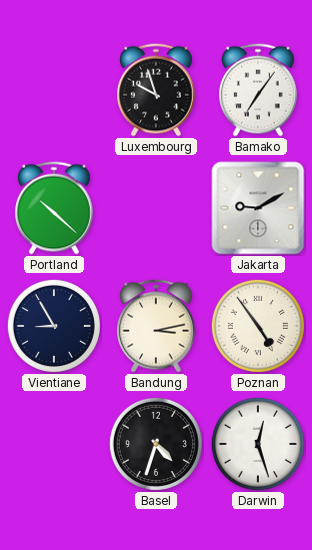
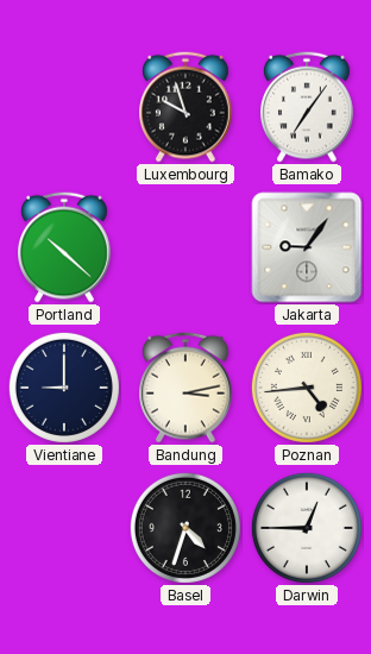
Jakarta: 9:10 -> 9:06
Vientiane: 8:55 -> 9:00
Poznan: 4:54 -> 4:44
Darwin: 12:27 -> 12:45
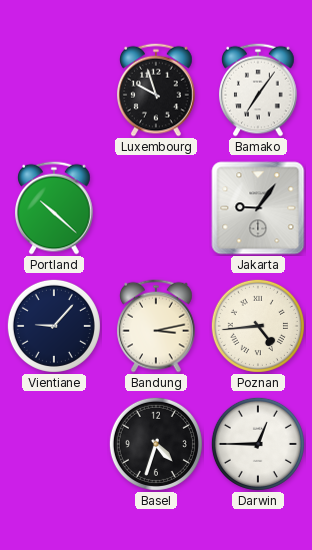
Vientiane: 9:00 -> 9:07
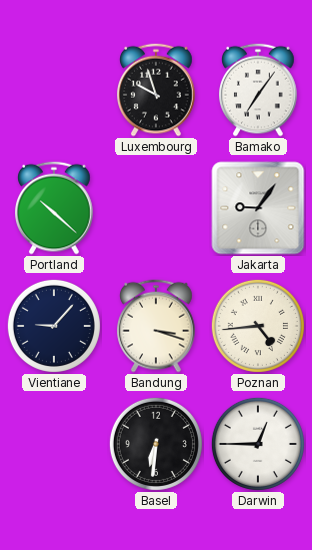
Bandung: 3:13 -> 3:18
Basel: 4:33 -> 6:31
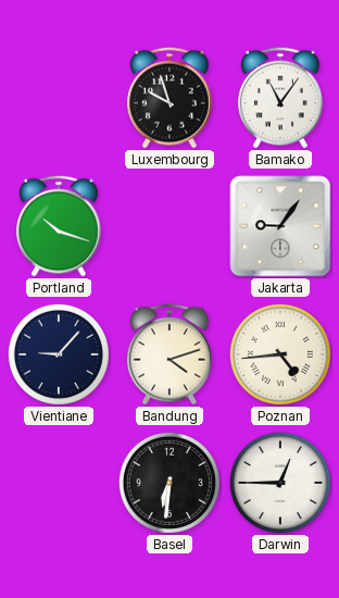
Bamako: 7:06 -> 11:06
Portland: 10:22 -> 10:18
Bandung: 3:18 -> 4:12
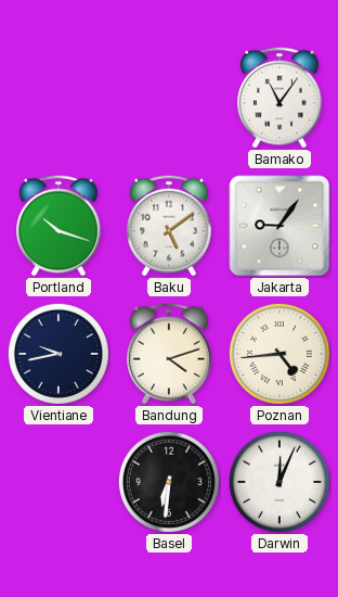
Luxembourg: 9:57 -> none
Baku: none -> 5:09
Vientiane: 9:07 -> 9:43
Darwin: 12:45 -> 12:04
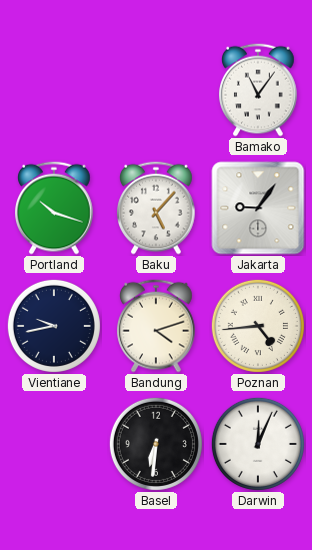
Baku: 5:09 -> 5:07
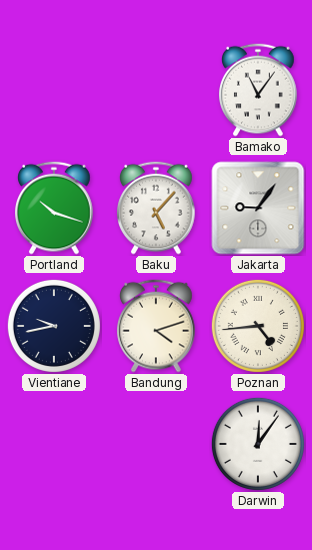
Basel: 6:31 -> none
Darwin: 12:04 -> 12:06
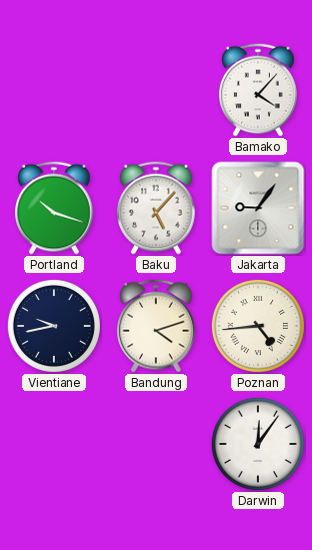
Bamako: 11:06 -> 4:07
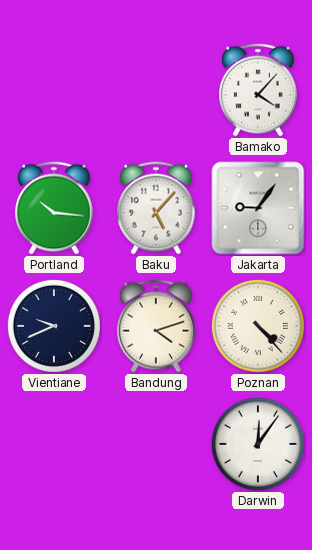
Portland: 10:18 -> 10:16
Vientiane: 9:43 -> 9:41
Poznan: 4:44 -> 4:23
